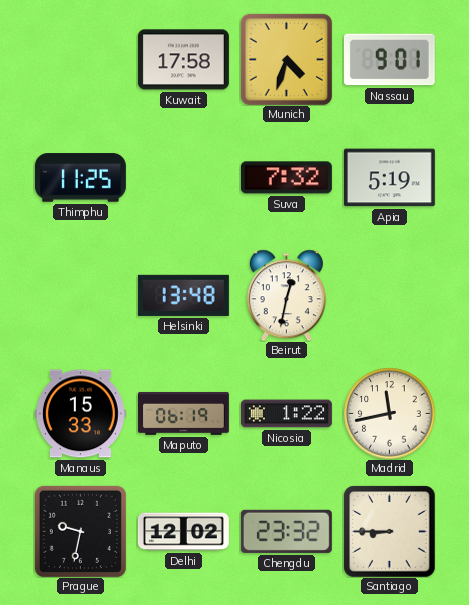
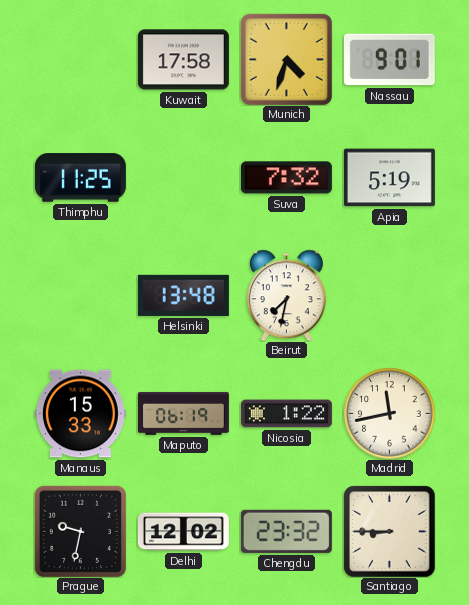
Beirut: 12:32 -> 7:32
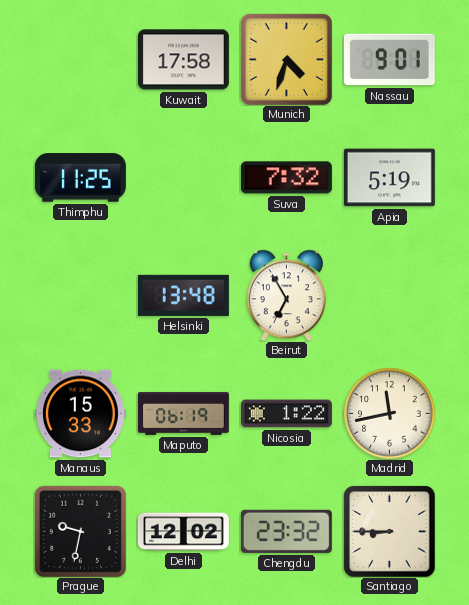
Beirut: 7:32 -> 6:55
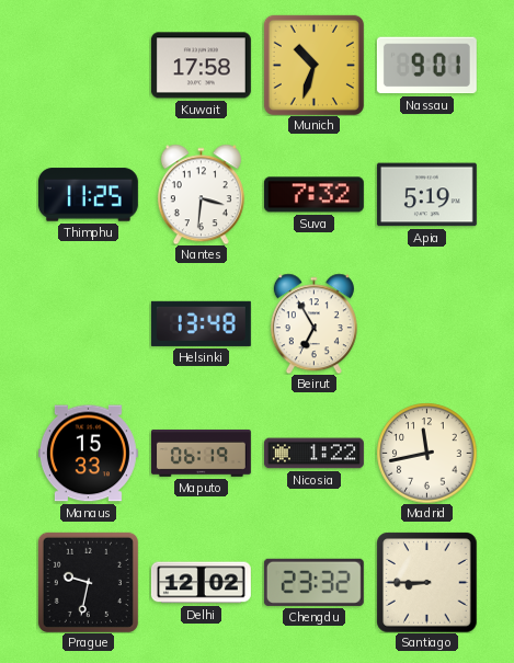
Munich: 4:33 -> 10:33
Nantes: none -> 3:31
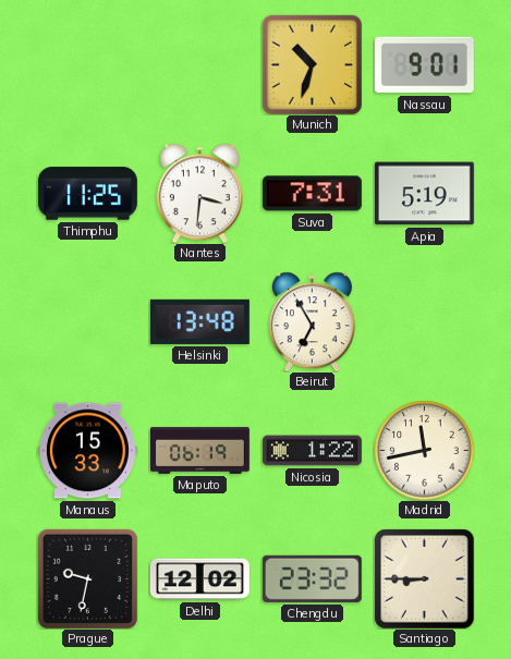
Kuwait: 17:58 -> none
Suva: 7:32 -> 7:31
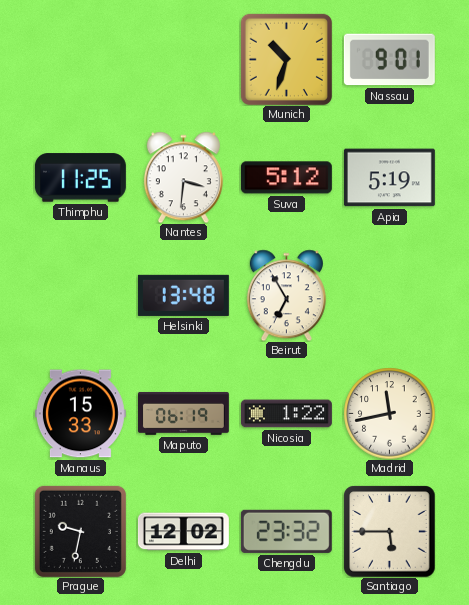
Suva: 7:31 -> 5:12
Santiago: 8:45 -> 5:45
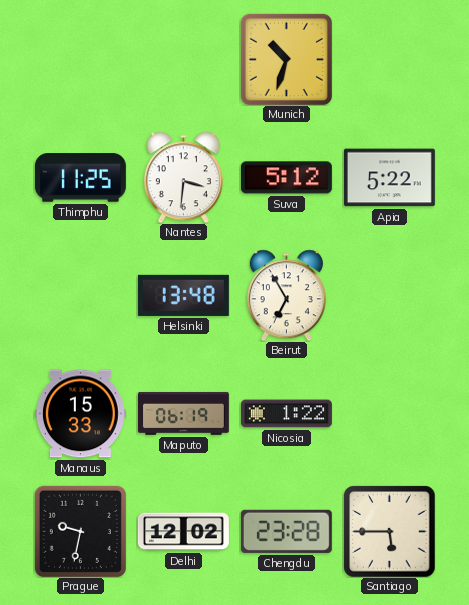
Nassau: 9:01 -> none
Apia: 5:19 -> 5:22
Madrid: 11:43 -> none
Chengdu: 23:32 -> 23:28
